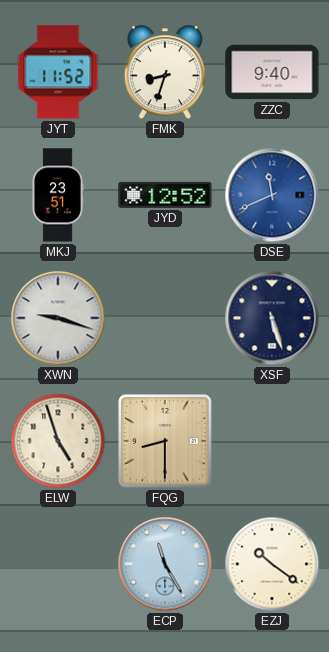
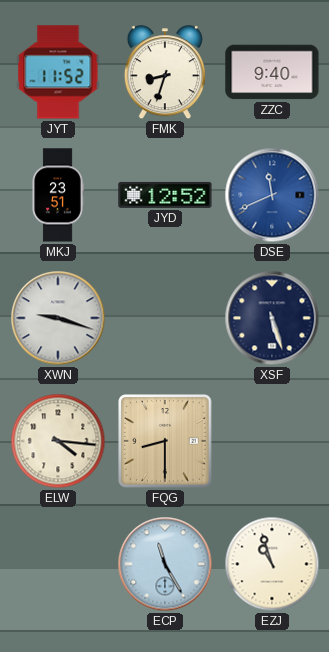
ELW: 4:57 -> 4:16
EZJ: 10:21 -> 10:57
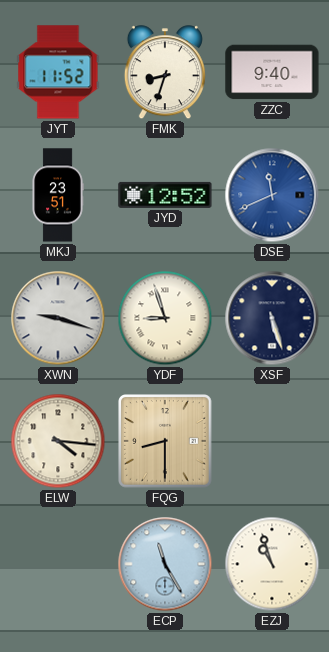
YDF: none -> 8:57
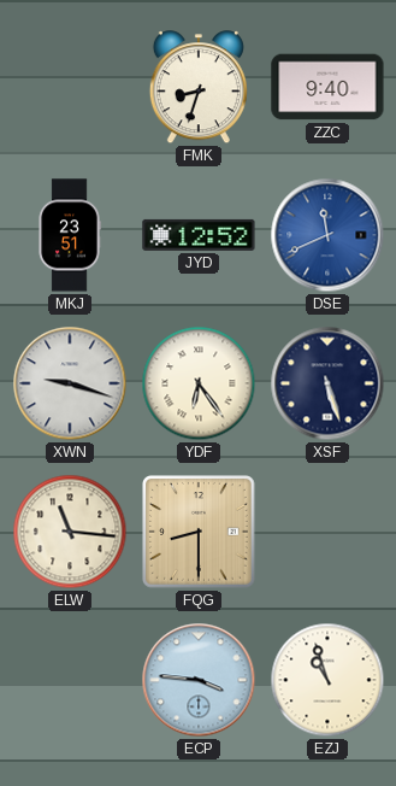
JYT: 11:52 -> none
YDF: 8:57 -> 6:24
ELW: 4:16 -> 11:16
ECP: 11:25 -> 3:46
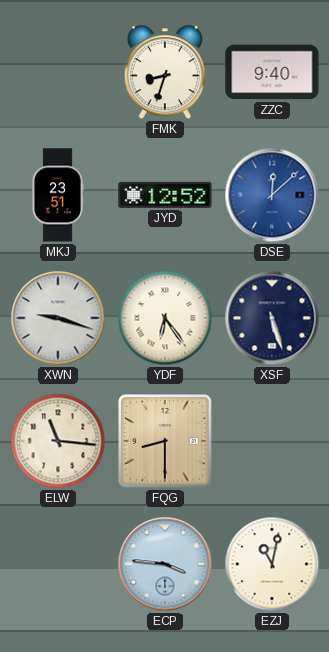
DSE: 11:41 -> 12:08
EZJ: 10:57 -> 11:02
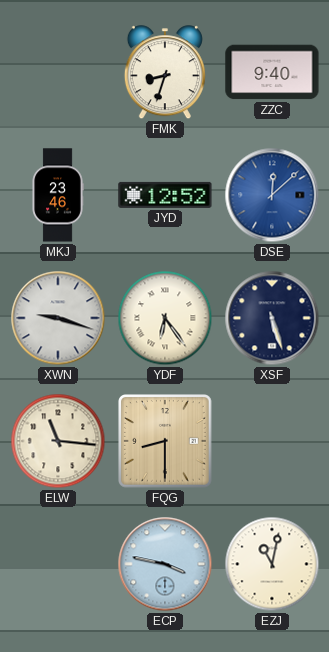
MKJ: 23:51 -> 23:46
ECP: 3:46 -> 3:47
